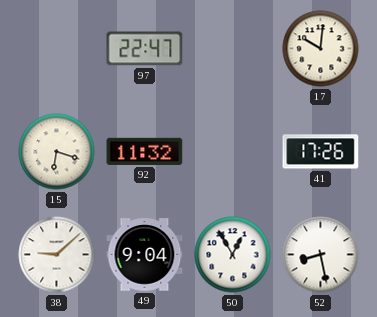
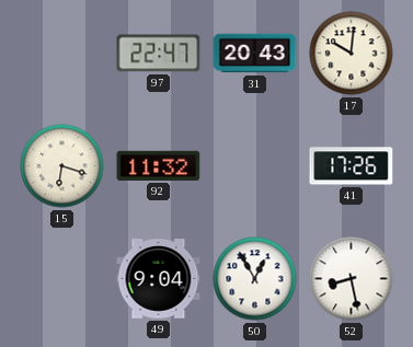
31: none -> 20:43
38: 9:08 -> none
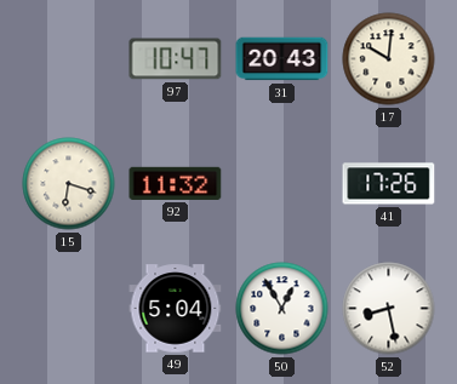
97: 22:47 -> 10:47
49: 9:04 -> 5:04
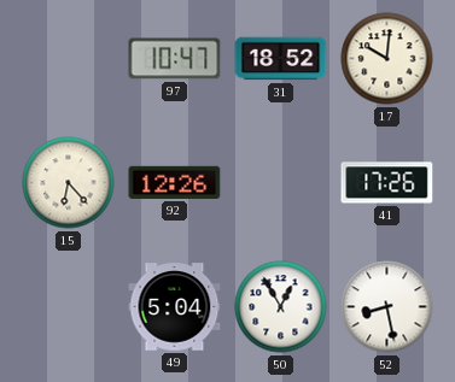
31: 20:43 -> 18:52
15: 6:18 -> 6:23
92: 11:32 -> 12:26
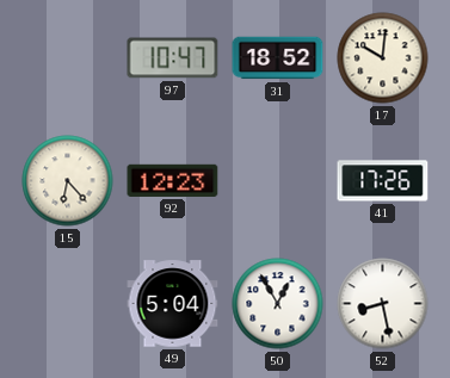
92: 12:26 -> 12:23
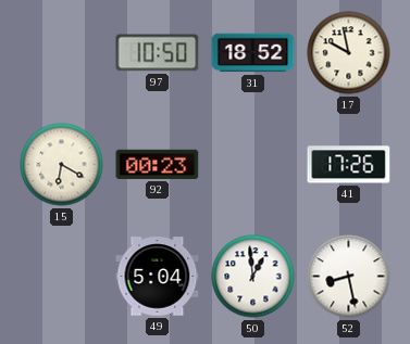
97: 10:47 -> 10:50
17: 10:01 -> 9:58
15: 6:23 -> 6:20
92: 12:23 -> 00:23
50: 12:55 -> 12:59
